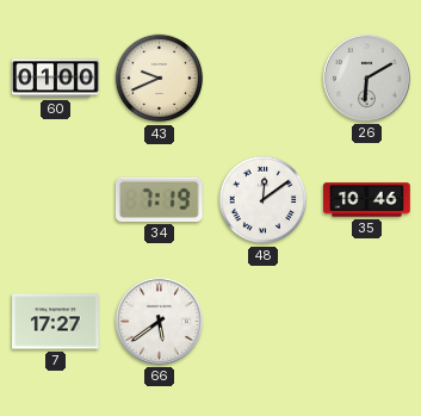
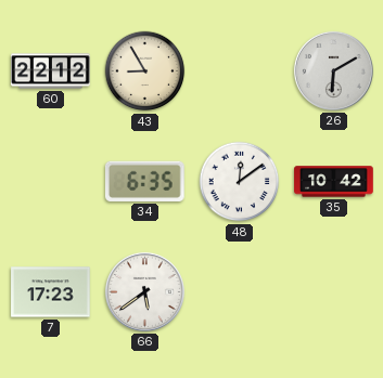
60: 01:00 -> 22:12
43: 9:41 -> 8:55
34: 7:19 -> 6:35
35: 10:46 -> 10:42
7: 17:27 -> 17:23
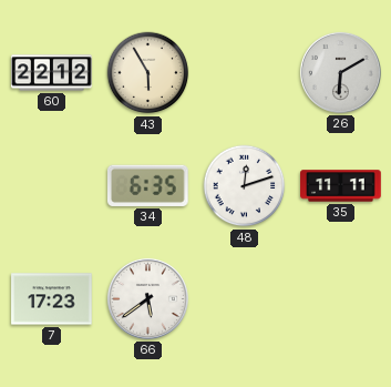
43: 8:55 -> 5:55
48: 12:09 -> 12:12
35: 10:42 -> 11:11
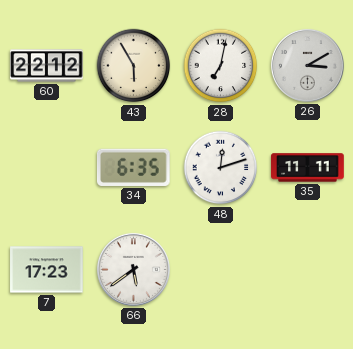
28: none -> 7:02
26: 6:10 -> 3:10
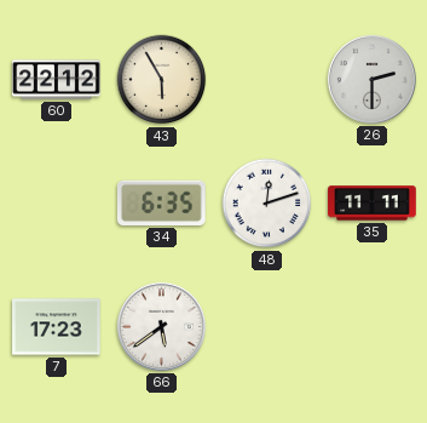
28: 7:02 -> none
26: 3:10 -> 2:30
